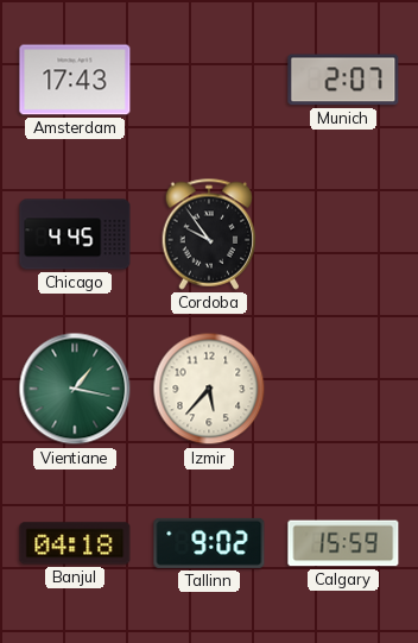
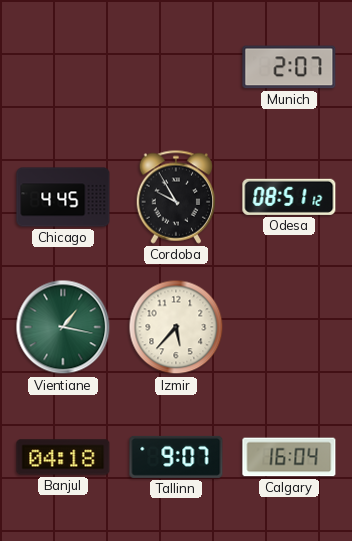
Amsterdam: 17:43 -> none
Cordoba: 9:54 -> 9:55
Odesa: none -> 08:51
Tallinn: 9:02 -> 9:07
Calgary: 15:59 -> 16:04
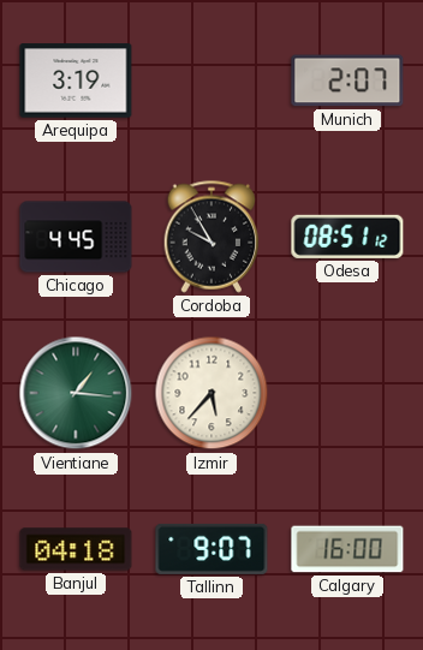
Arequipa: none -> 3:19
Vientiane: 1:17 -> 1:16
Calgary: 16:04 -> 16:00
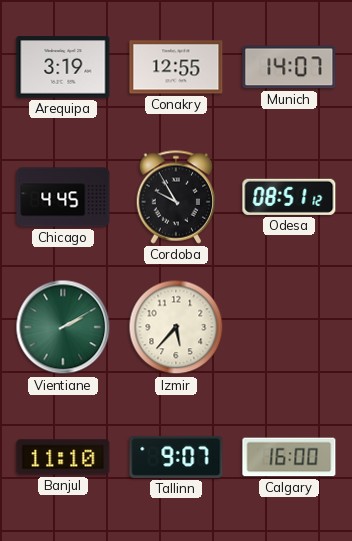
Conakry: none -> 12:55
Munich: 2:07 -> 14:07
Vientiane: 1:16 -> 2:10
Banjul: 04:18 -> 11:10
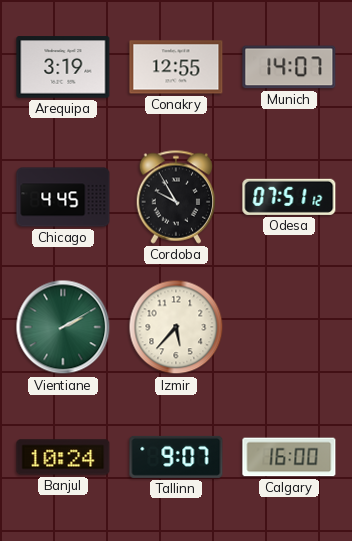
Odesa: 08:51 -> 07:51
Banjul: 11:10 -> 10:24
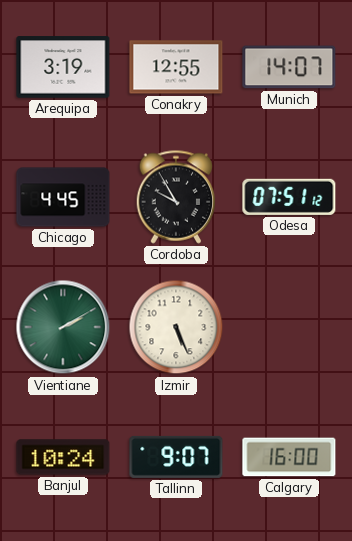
Izmir: 5:37 -> 5:26
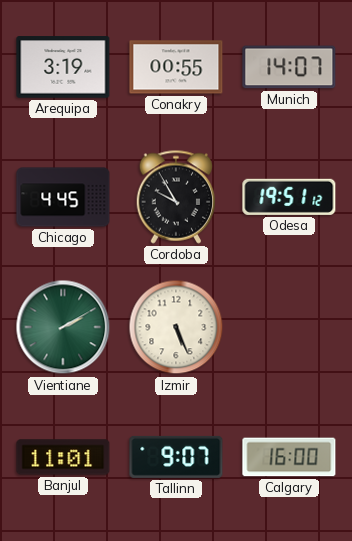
Conakry: 12:55 -> 00:55
Odesa: 07:51 -> 19:51
Banjul: 10:24 -> 11:01
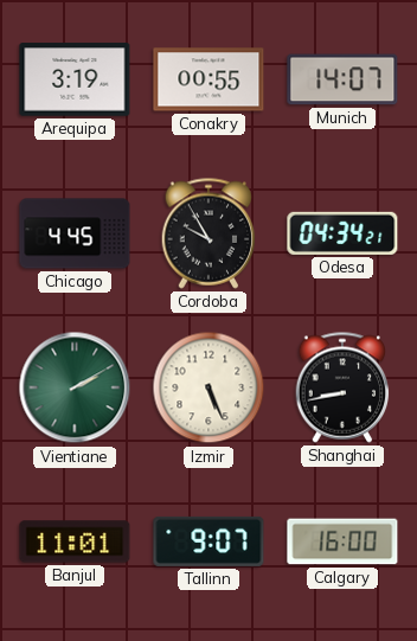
Odesa: 19:51 -> 04:34
Shanghai: none -> 8:43
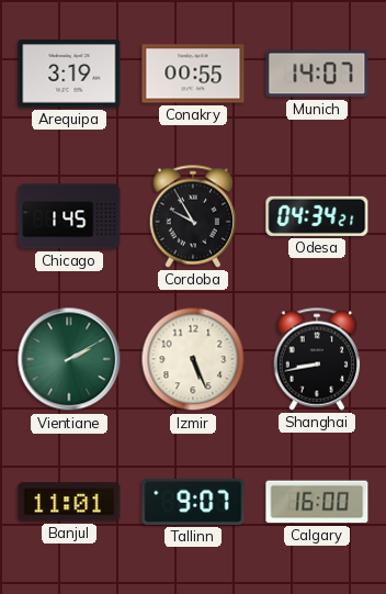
Chicago: 4:45 -> 1:45
